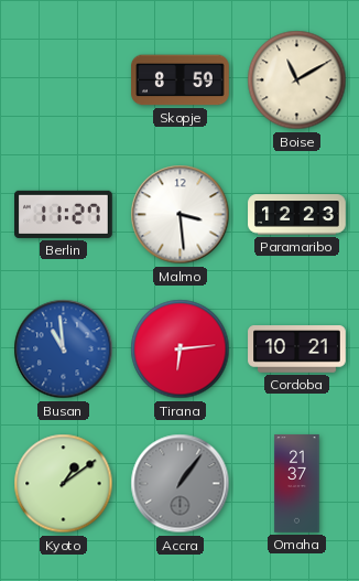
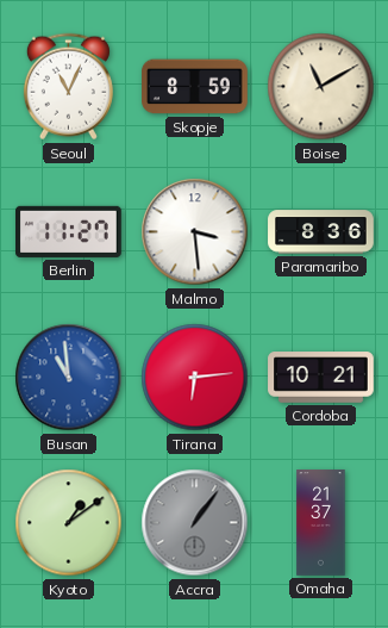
Seoul: none -> 11:04
Paramaribo: 12:23 -> 8:36
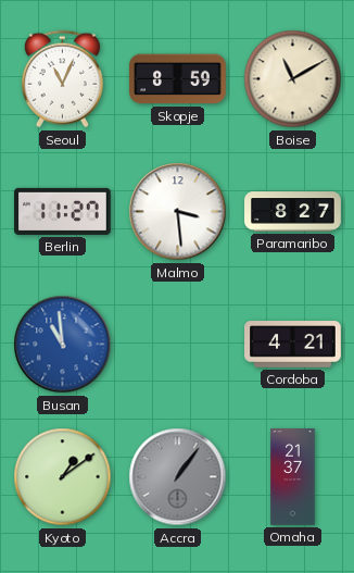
Paramaribo: 8:36 -> 8:27
Tirana: 6:14 -> none
Cordoba: 10:21 -> 4:21
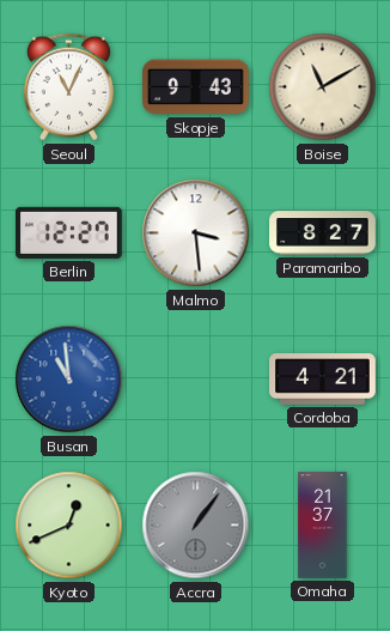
Skopje: 8:59 -> 9:43
Berlin: 11:27 -> 12:27
Kyoto: 1:09 -> 12:41
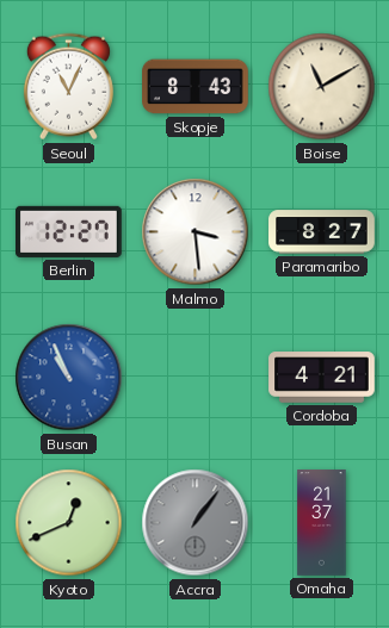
Skopje: 9:43 -> 8:43
Busan: 10:59 -> 10:56
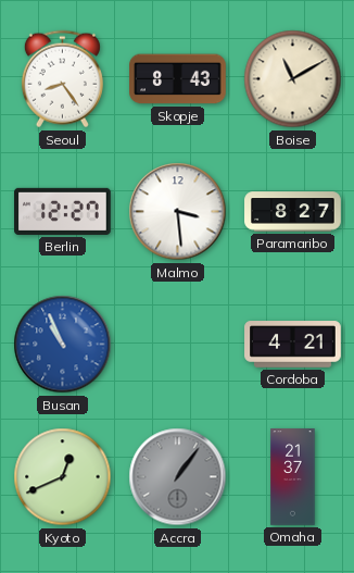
Seoul: 11:04 -> 8:24
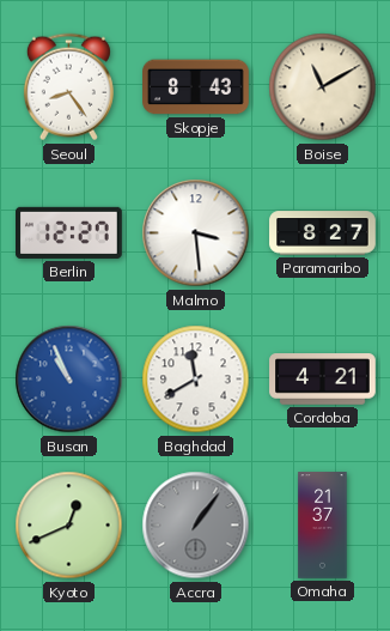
Baghdad: none -> 11:40
